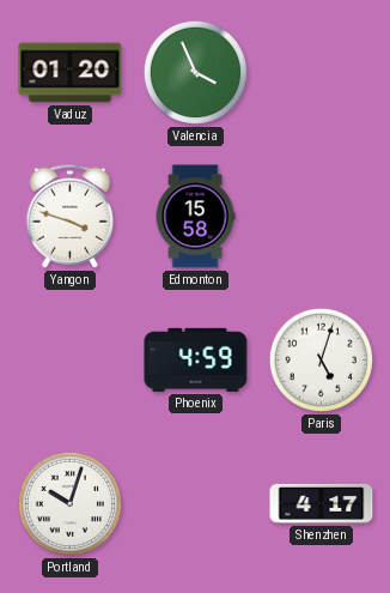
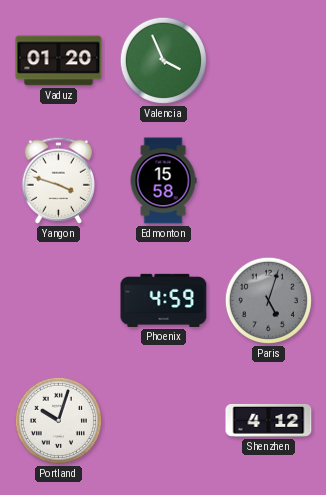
Paris dial: white -> grey
Shenzhen: 4:17 -> 4:12
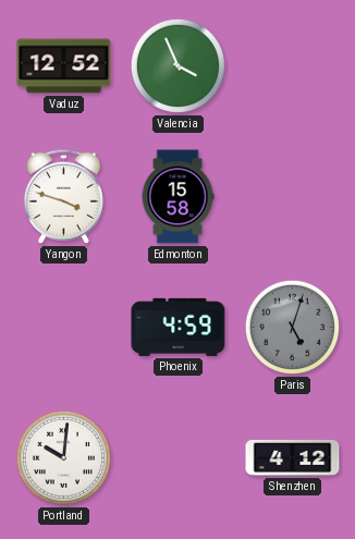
Vaduz: 01:20 -> 12:52
Portland: 10:03 -> 10:01
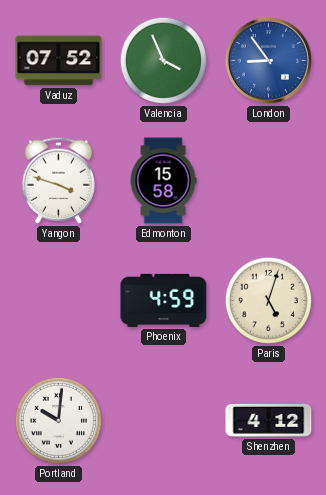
Vaduz: 12:52 -> 07:52
London: none -> 8:54
Paris dial: grey -> cream
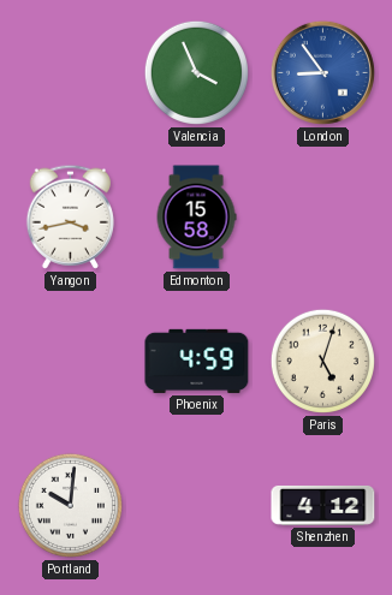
Vaduz: 07:52 -> none
Yangon: 3:48 -> 3:43
